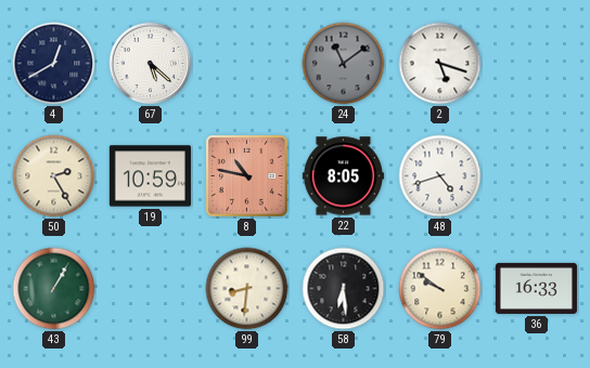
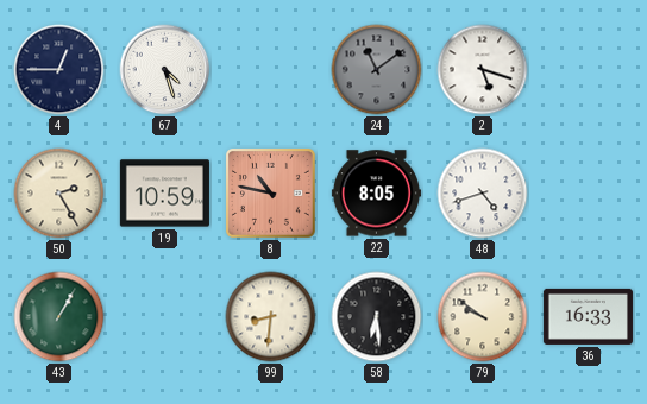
4: 12:40 -> 12:45
67: 5:22 -> 4:27
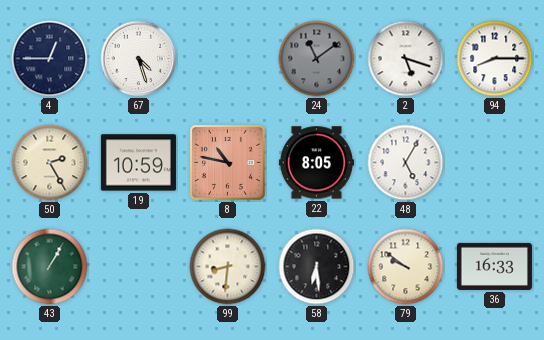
94: none -> 8:15
48: 4:42 -> 5:05
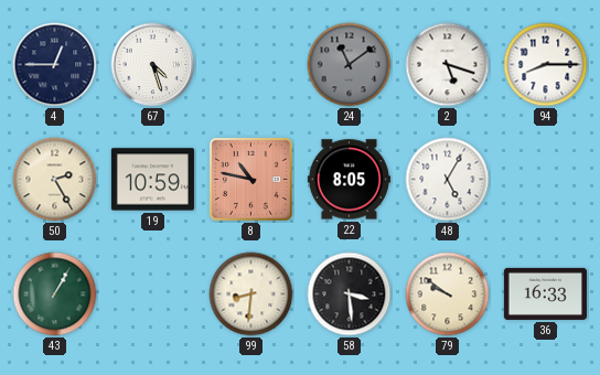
58: 6:29 -> 3:29
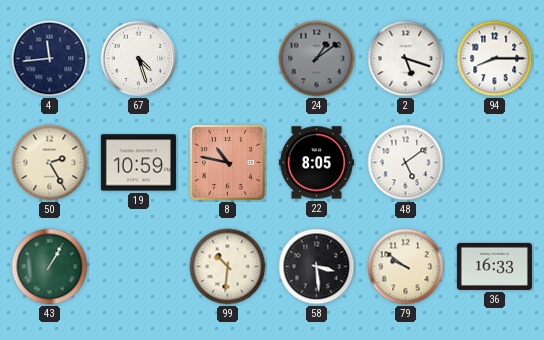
4: 12:45 -> 11:44
24: 11:09 -> 1:09
48: 5:05 -> 5:09
99: 8:31 -> 10:31
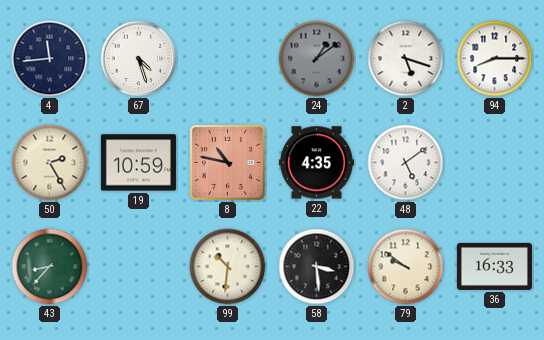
22: 8:05 -> 4:35
43: 1:05 -> 8:37
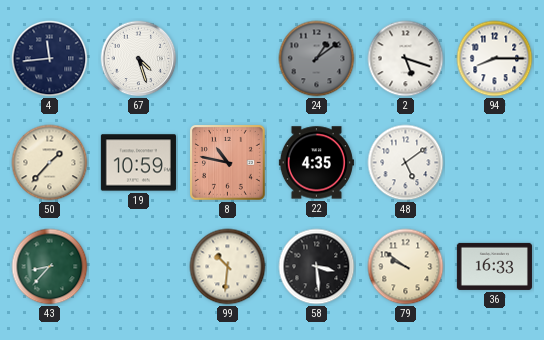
50: 2:25 -> 1:37
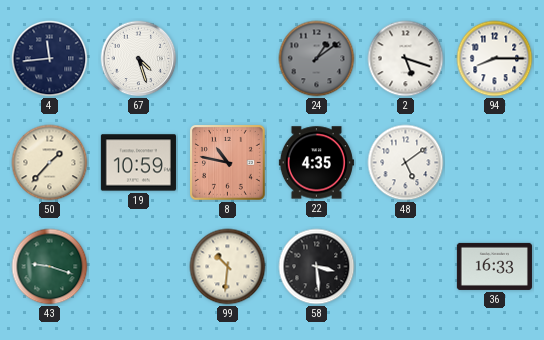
43: 8:37 -> 9:18
79: 9:51 -> none
